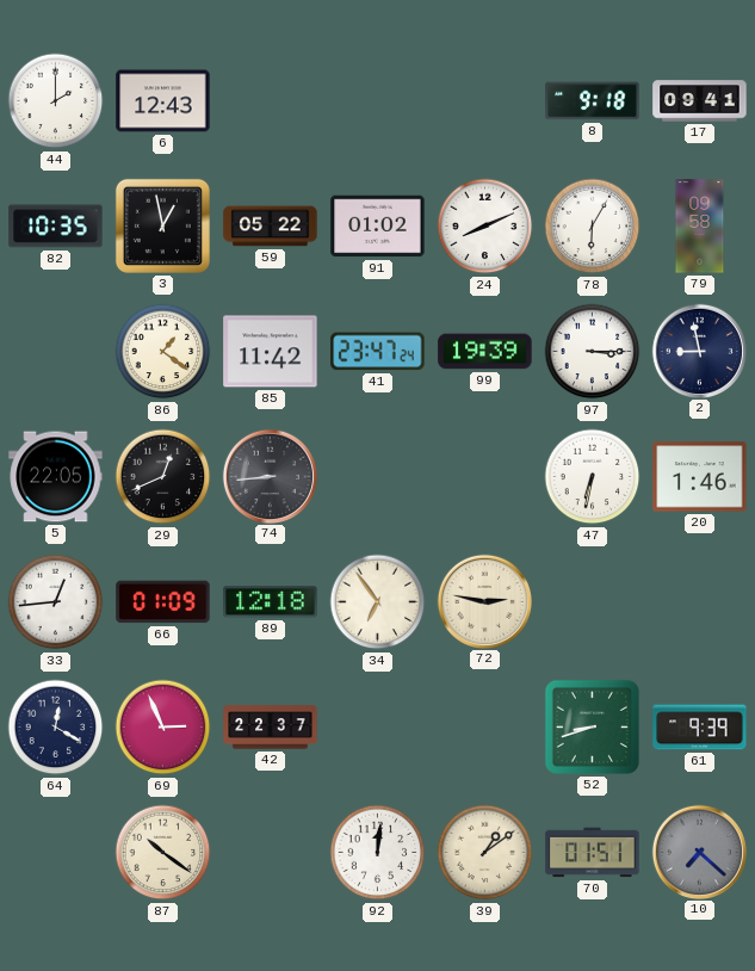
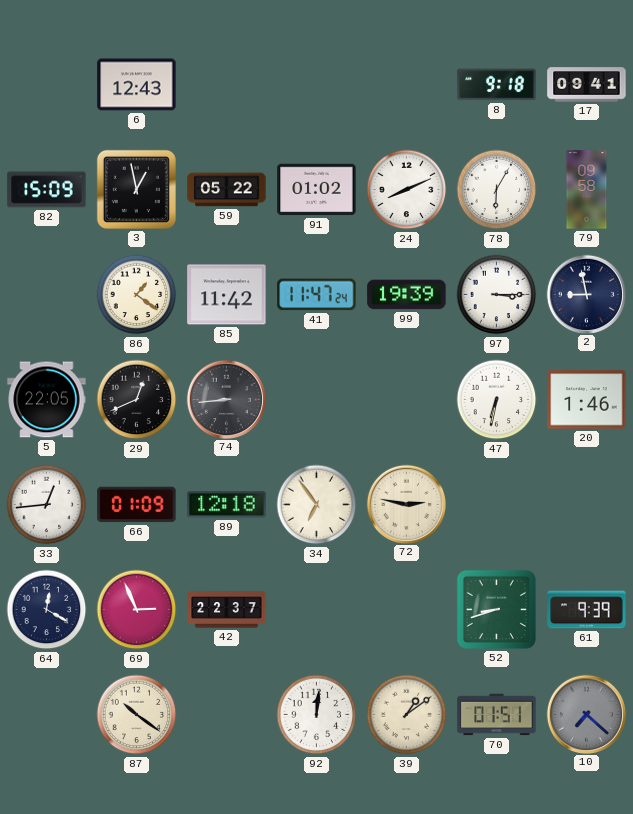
44: 2:00 -> none
82: 10:35 -> 15:09
41: 23:47 -> 11:47
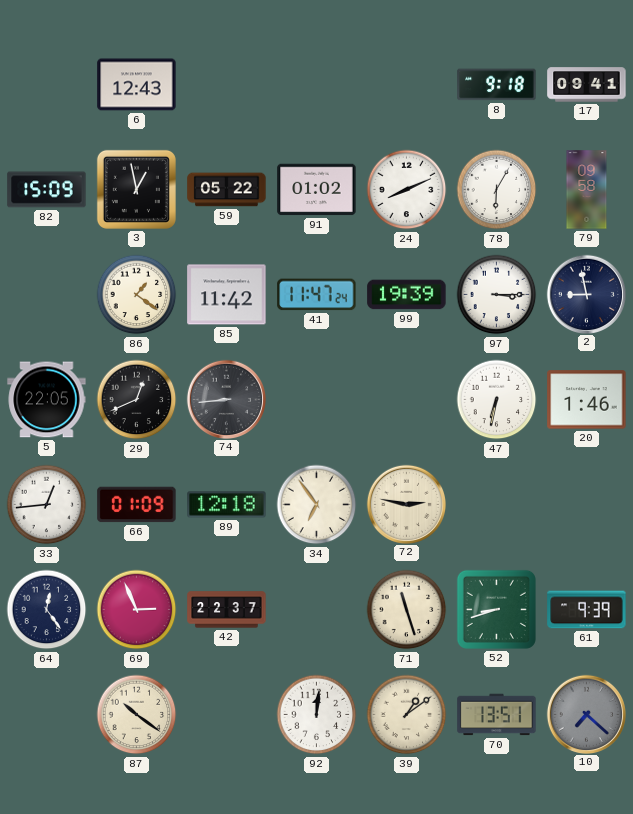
64: 12:20 -> 12:24
71: none -> 11:27
70: 01:51 -> 13:51
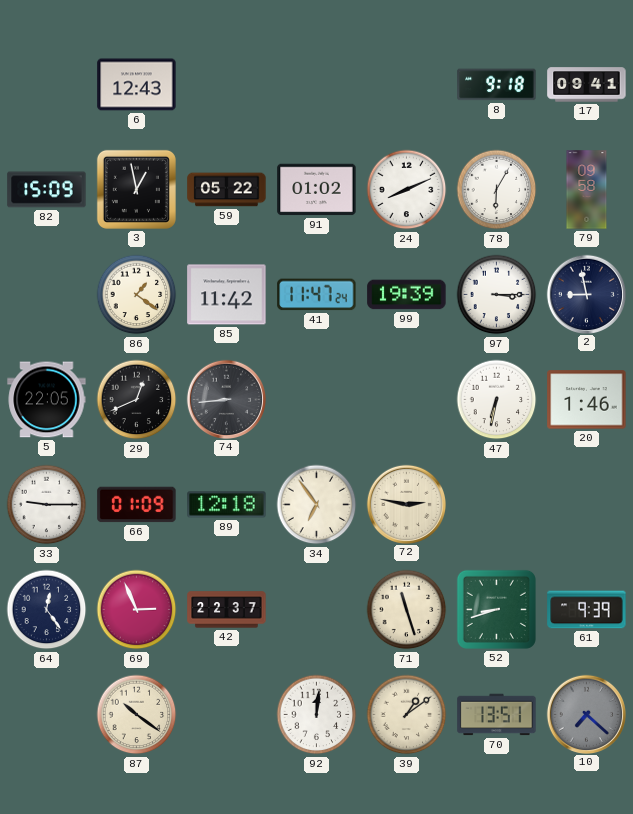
33: 12:44 -> 9:15
